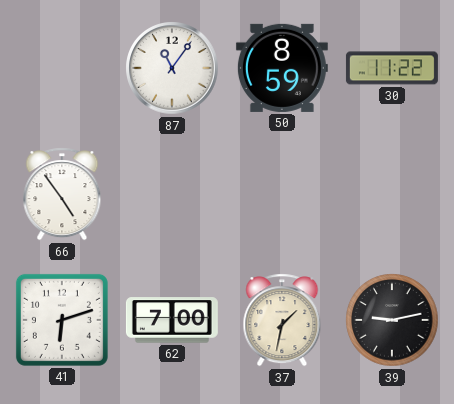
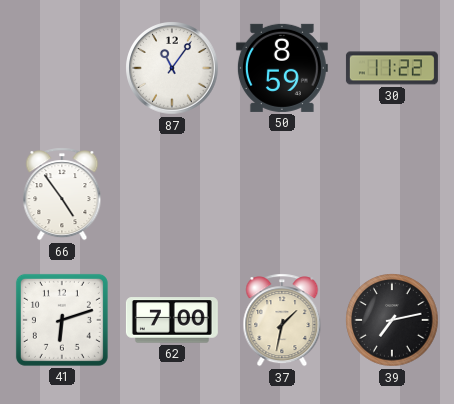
39: 9:13 -> 7:13
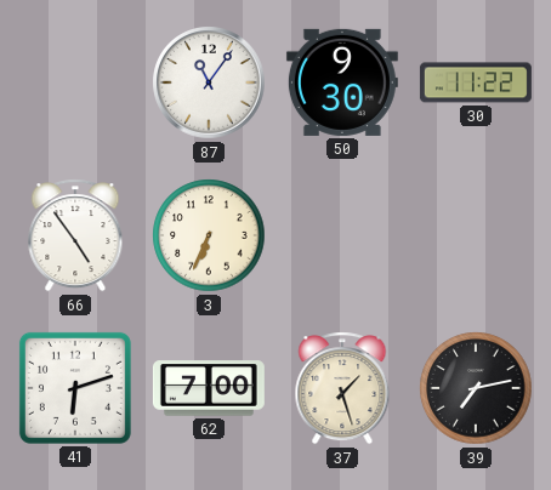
50: 8:59 -> 9:30
3: none -> 6:34
37: 1:32 -> 1:27
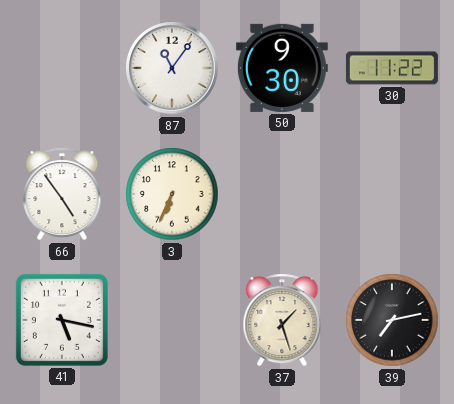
41: 6:12 -> 5:17
62: 7:00 -> none
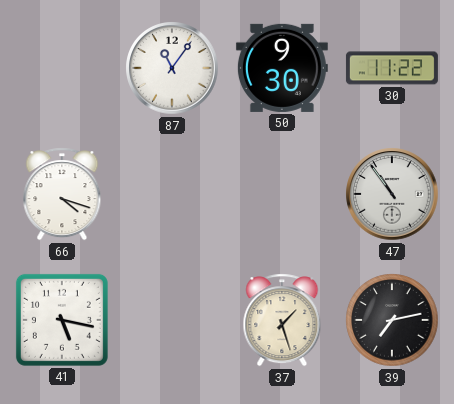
66: 4:54 -> 4:18
3: 6:34 -> none
47: none -> 10:54
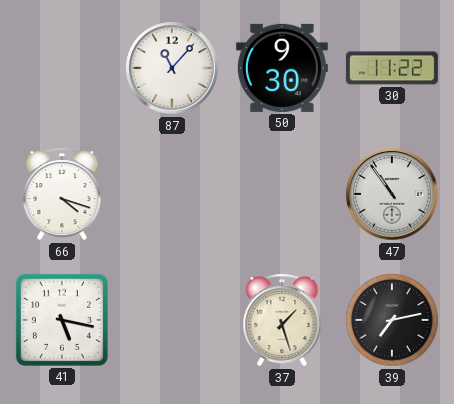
87: 11:06 -> 11:07
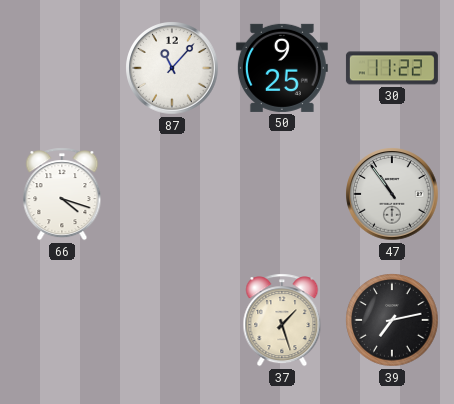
50: 9:30 -> 9:25
41: 5:17 -> none
